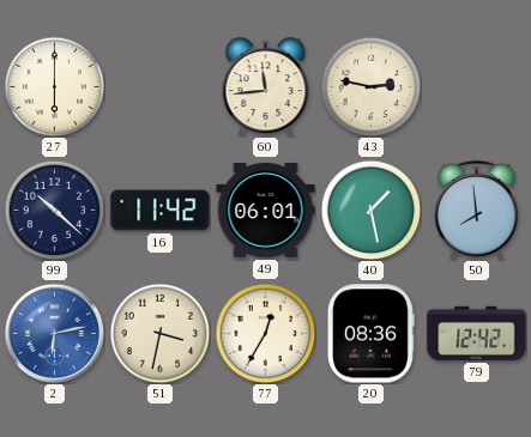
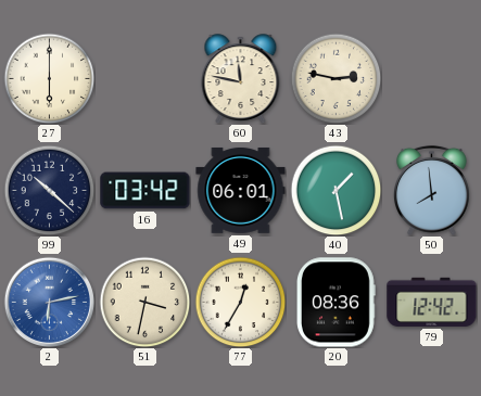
60: 11:44 -> 11:47
16: 11:42 -> 03:42
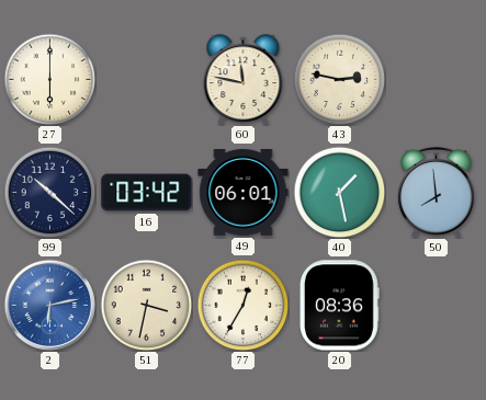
79: 12:42 -> none
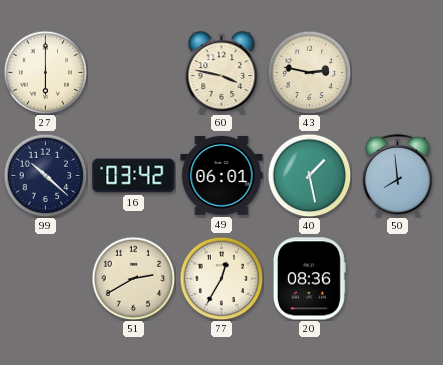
60: 11:47 -> 3:47
2: 6:13 -> none
51: 3:32 -> 2:40
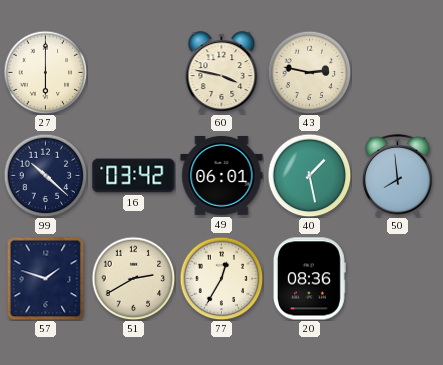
57: none -> 1:48
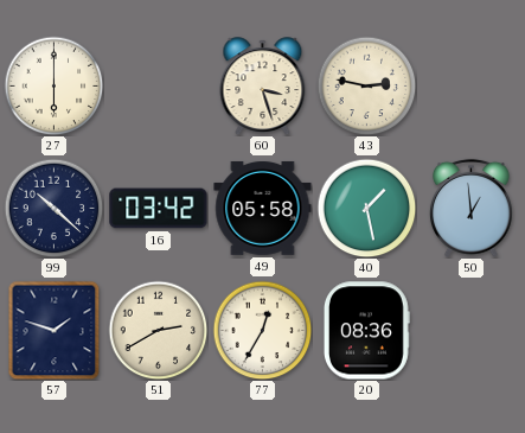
60: 3:47 -> 3:27
49: 06:01 -> 05:58
50: 7:59 -> 12:59
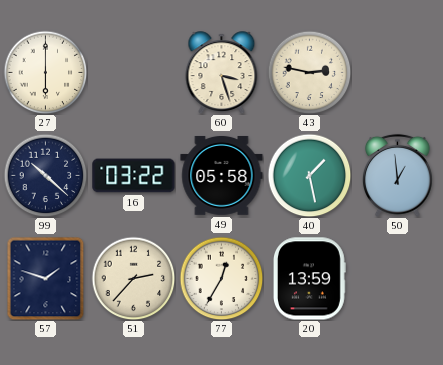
16: 03:42 -> 03:22
51: 2:40 -> 2:37
20: 08:36 -> 13:59
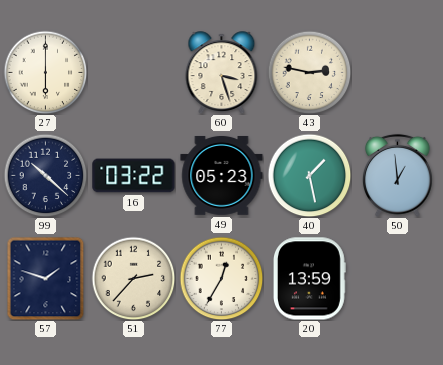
49: 05:58 -> 05:23
